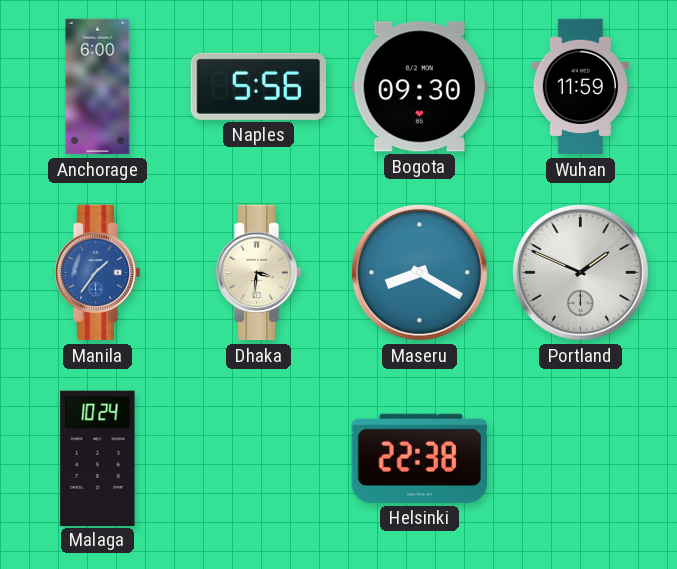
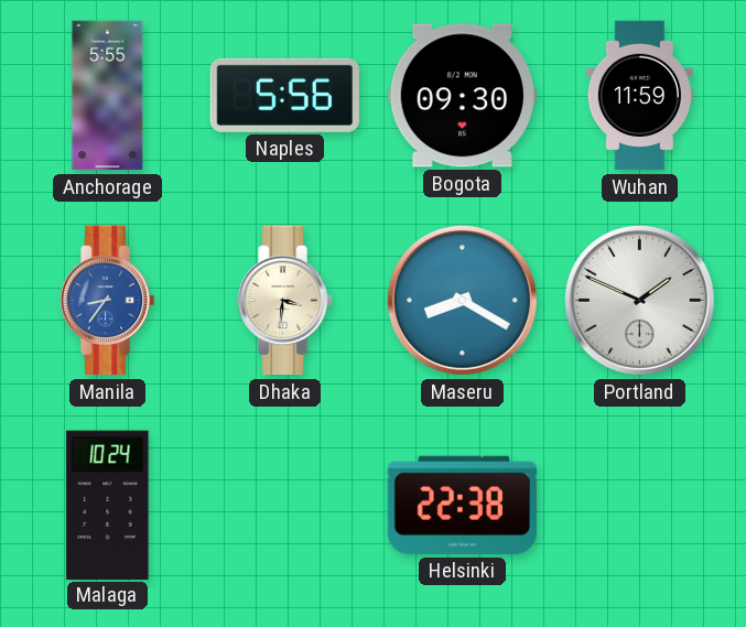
Anchorage: 6:00 -> 5:55
Manila: 1:36 -> 8:36
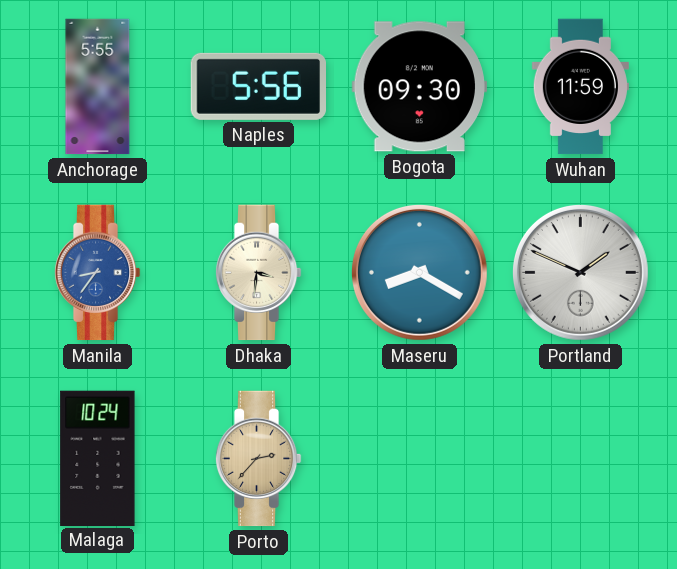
Porto: none -> 2:37
Helsinki: 22:38 -> none
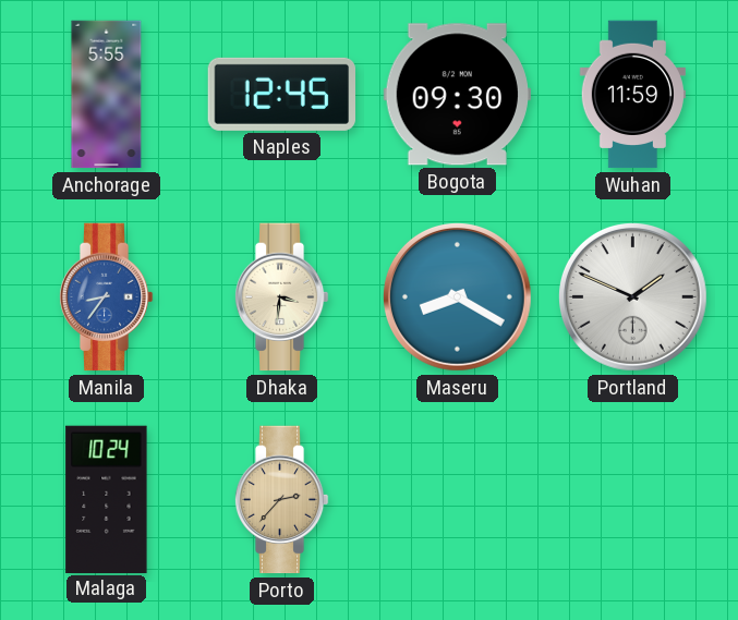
Naples: 5:56 -> 12:45
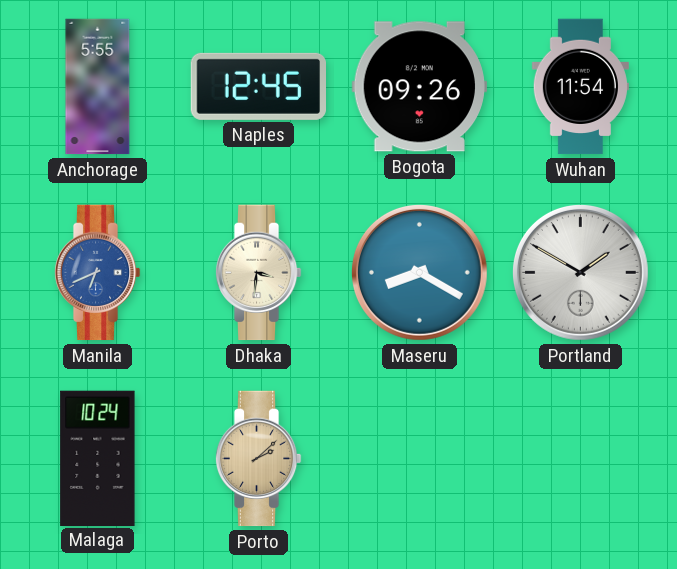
Bogota: 09:30 -> 09:26
Wuhan: 11:59 -> 11:54
Manila: 8:36 -> 6:41
Portland: 1:49 -> 1:50
Porto: 2:37 -> 2:08
